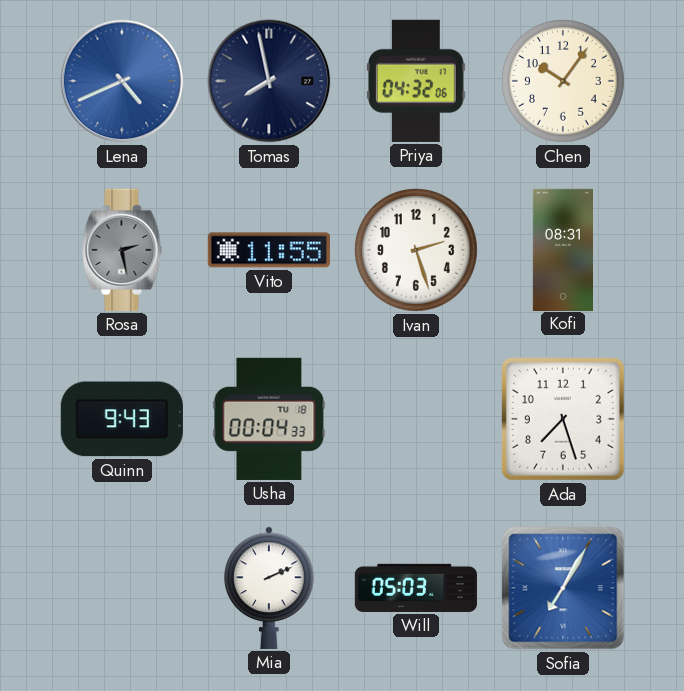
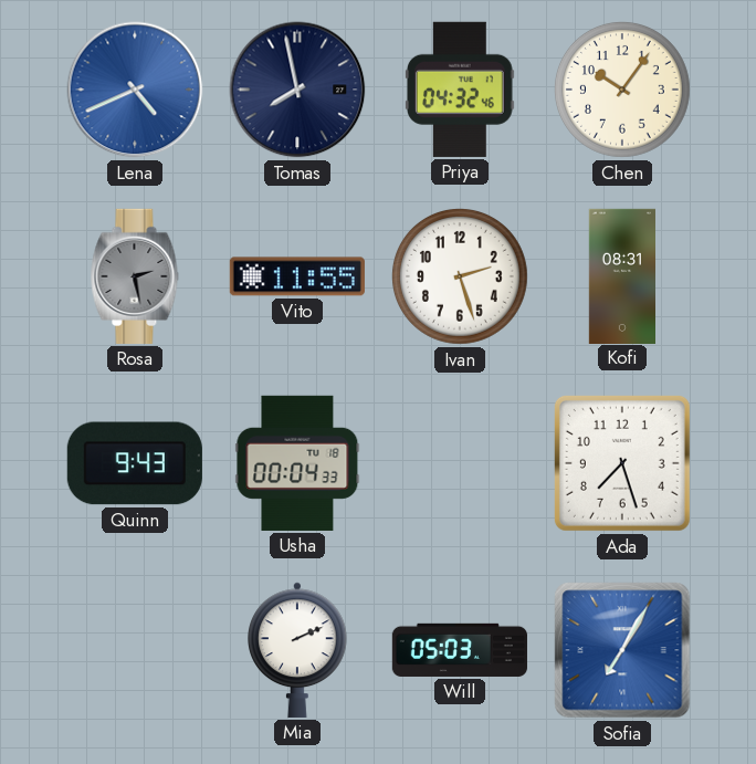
Priya: 04:32:06 -> 04:32:46
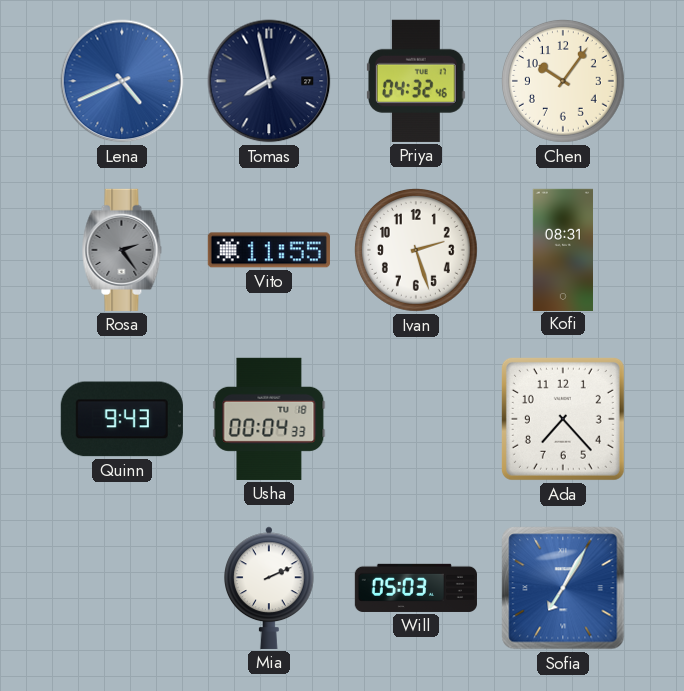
Rosa: 2:28 -> 2:24
Ada: 7:27 -> 7:23
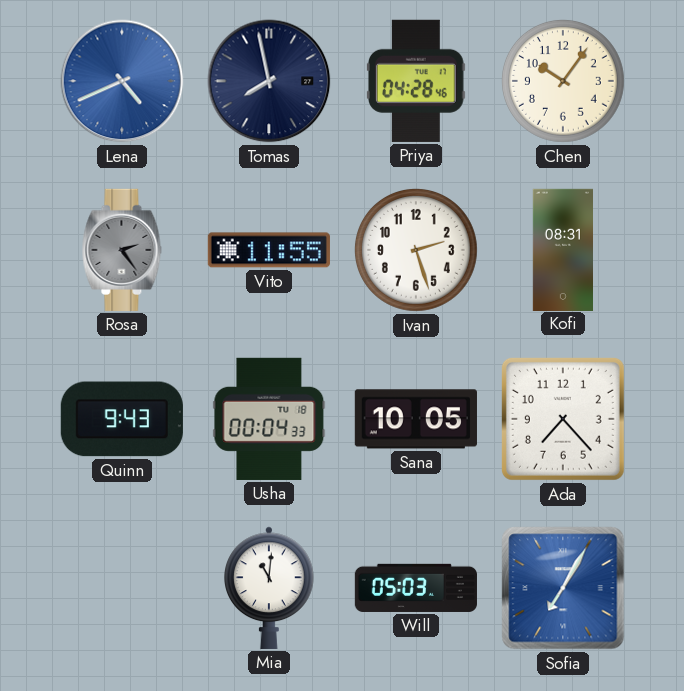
Priya: 04:32 -> 04:28
Sana: none -> 10:05
Mia: 2:11 -> 11:01
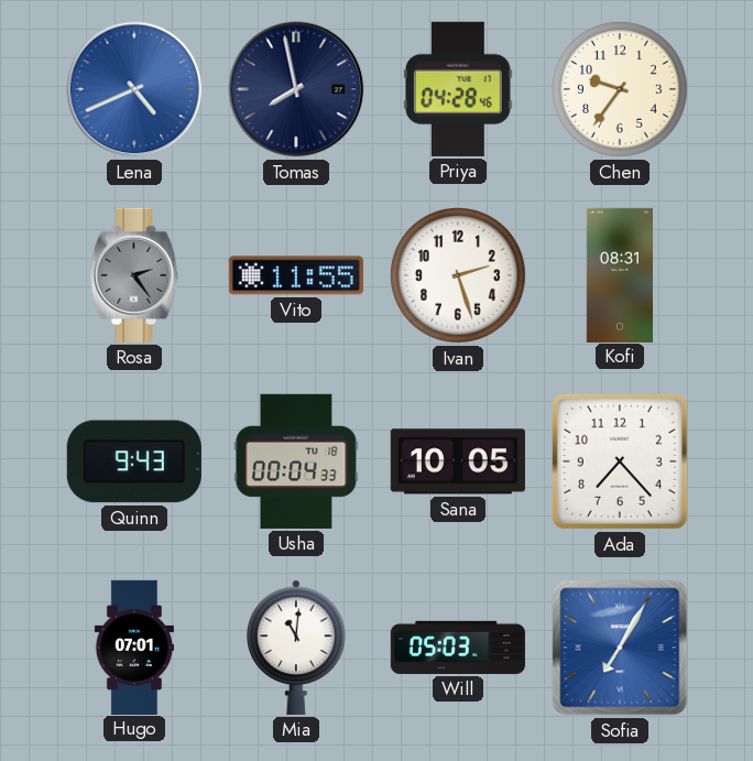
Chen: 10:06 -> 9:36
Hugo: none -> 07:01
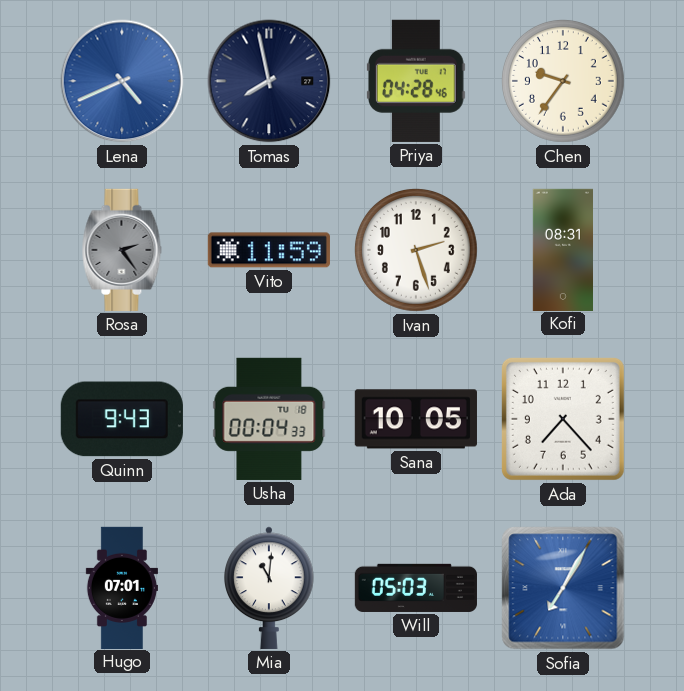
Vito: 11:55 -> 11:59
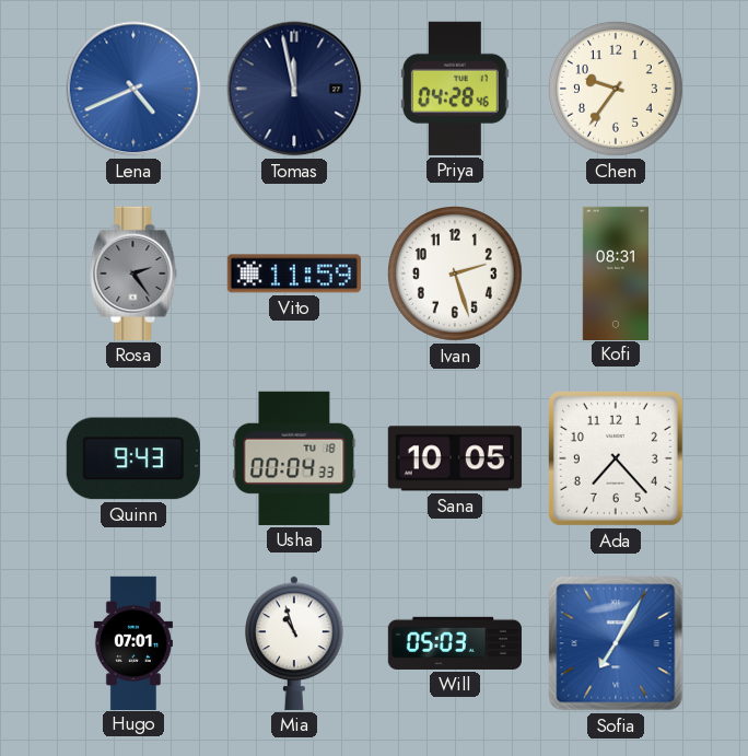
Tomas: 7:58 -> 11:58
Mia: 11:01 -> 10:57
